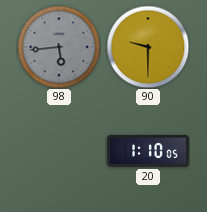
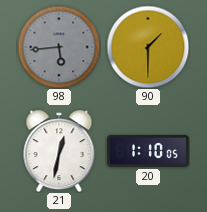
90: 9:30 -> 1:30
21: none -> 12:32
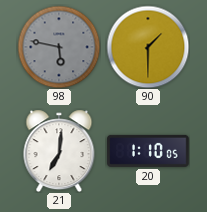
98: 5:44 -> 5:47
21: 12:32 -> 7:01
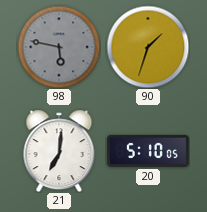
90: 1:30 -> 1:33
20: 1:10 -> 5:10
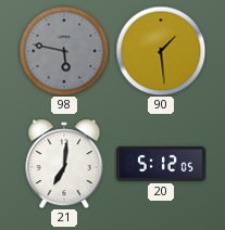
90: 1:33 -> 1:29
20: 5:10 -> 5:12
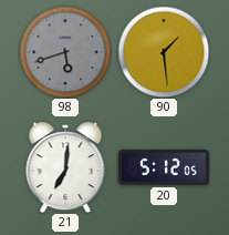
98: 5:47 -> 5:42
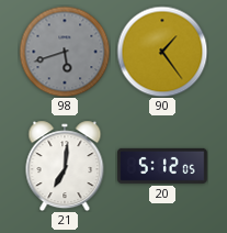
90: 1:29 -> 1:24
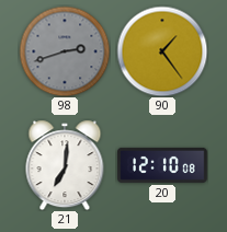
98: 5:42 -> 2:42
20: 5:12 -> 12:10
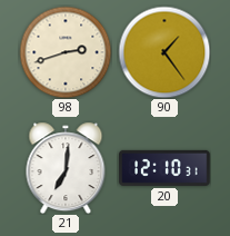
98 dial: grey -> cream
20: 12:10:08 -> 12:10:31
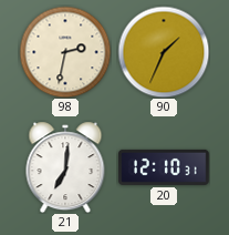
98: 2:42 -> 2:32
90: 1:24 -> 1:34
